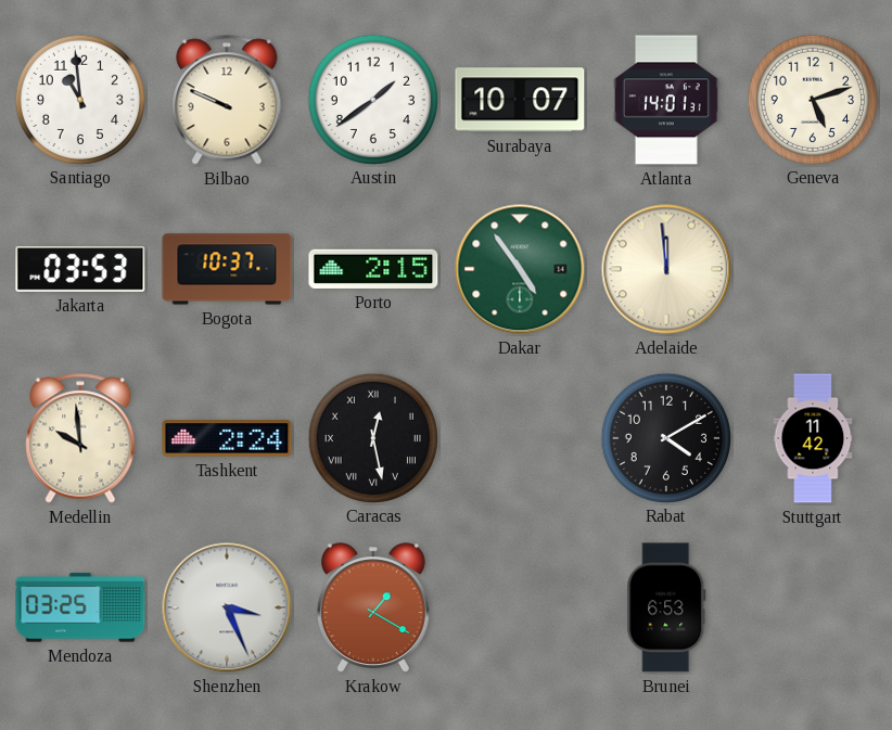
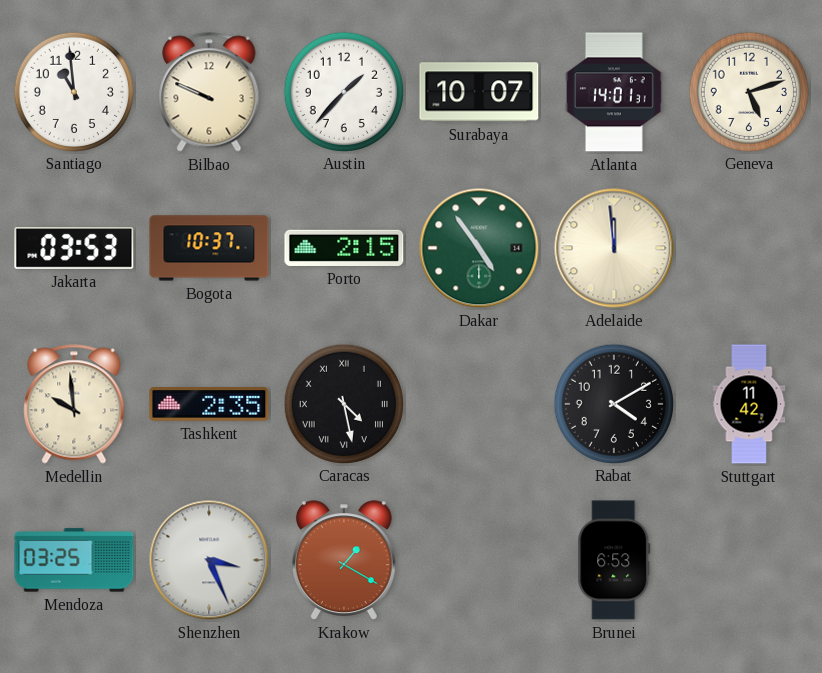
Austin: 1:39 -> 1:37
Tashkent: 2:24 -> 2:35
Caracas: 12:28 -> 4:28
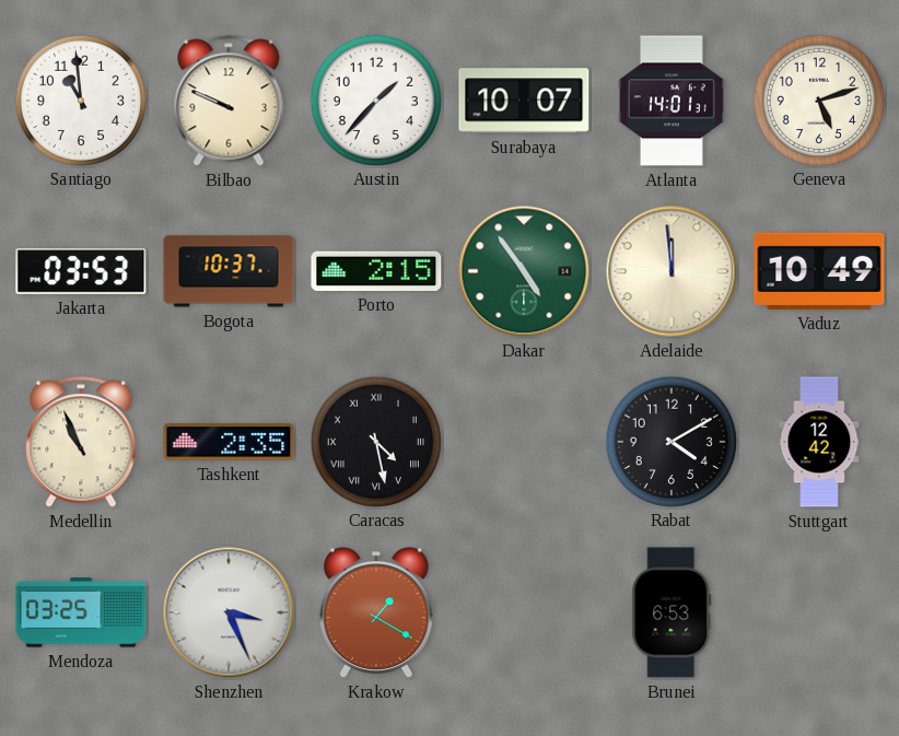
Vaduz: none -> 10:49
Medellin: 9:59 -> 10:56
Stuttgart: 11:42 -> 12:42
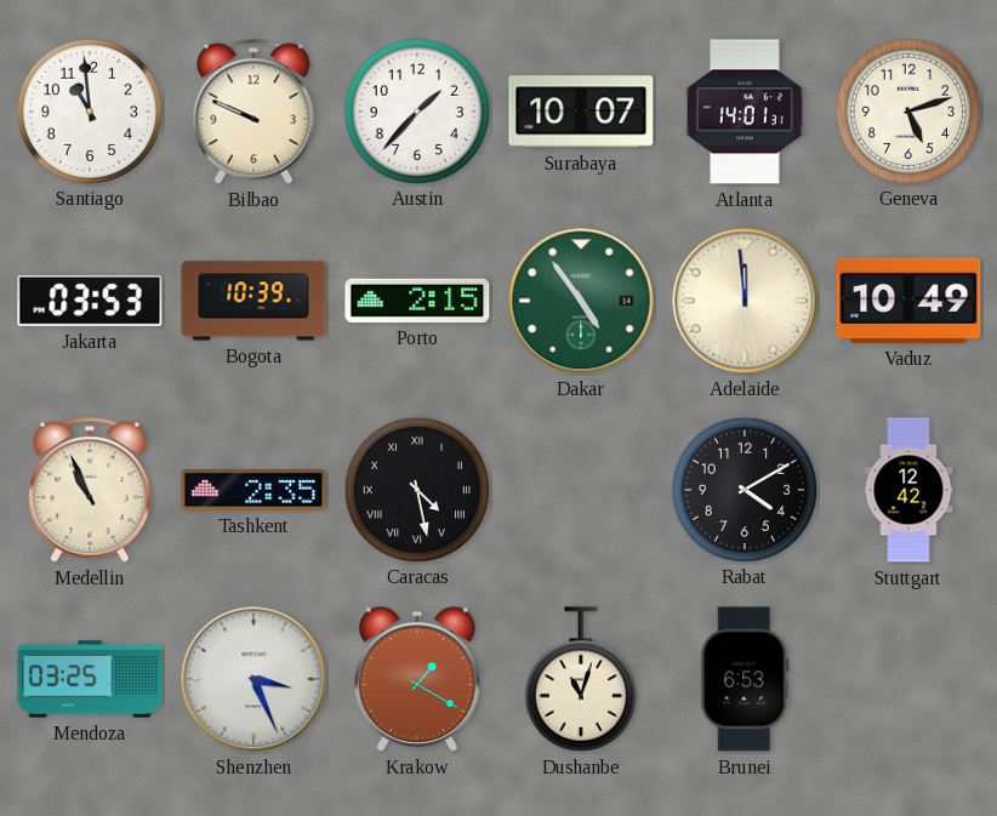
Bogota: 10:37 -> 10:39
Dushanbe: none -> 11:03
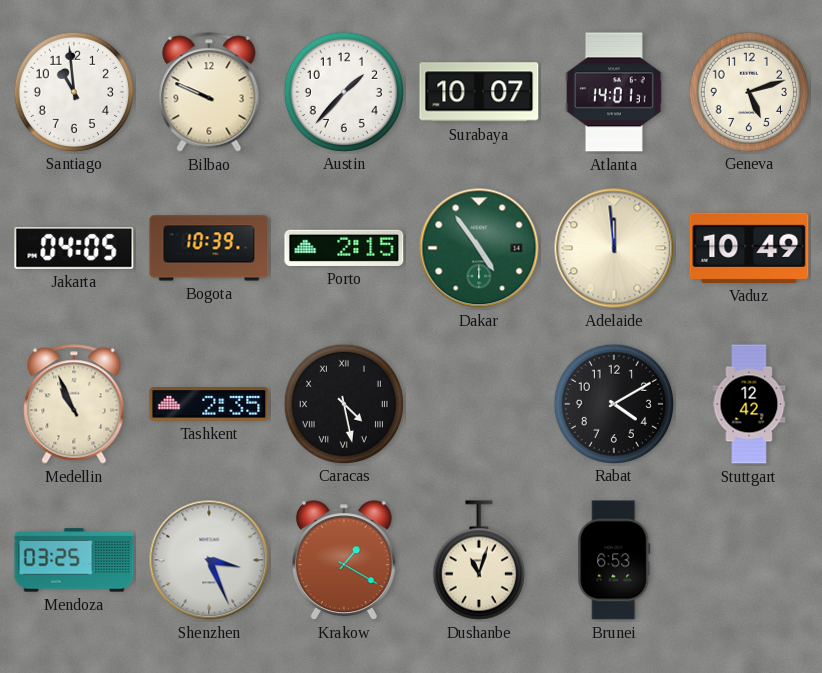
Jakarta: 03:53 -> 04:05
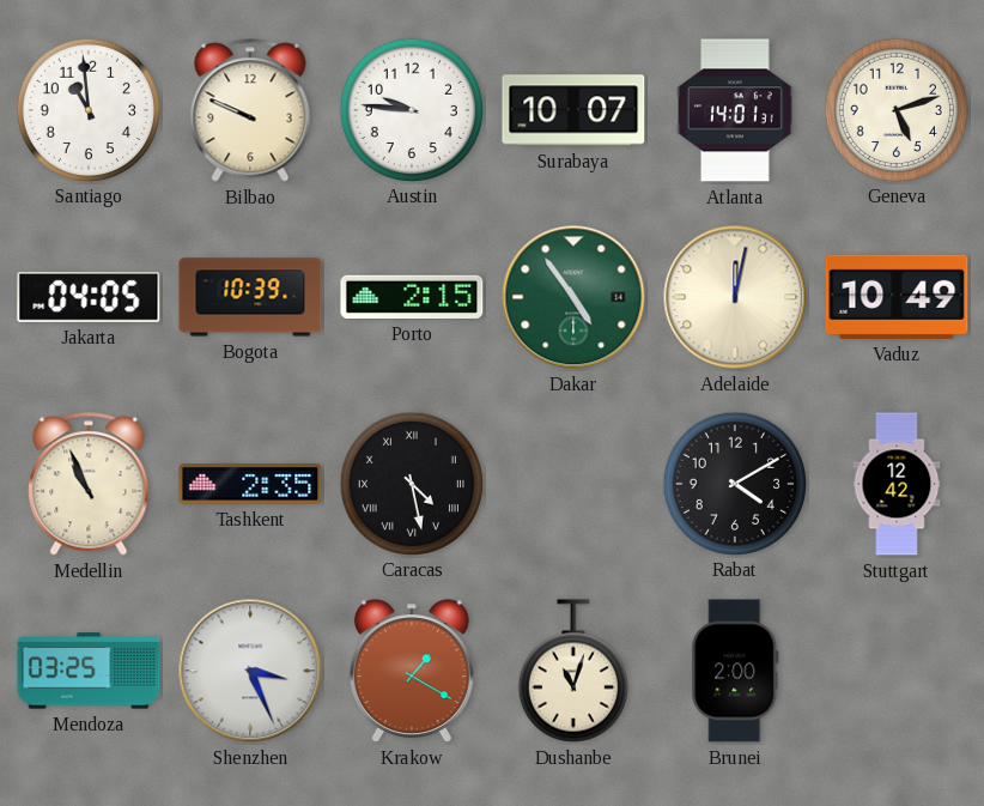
Austin: 1:37 -> 9:46
Adelaide: 11:59 -> 12:02
Brunei: 6:53 -> 2:00
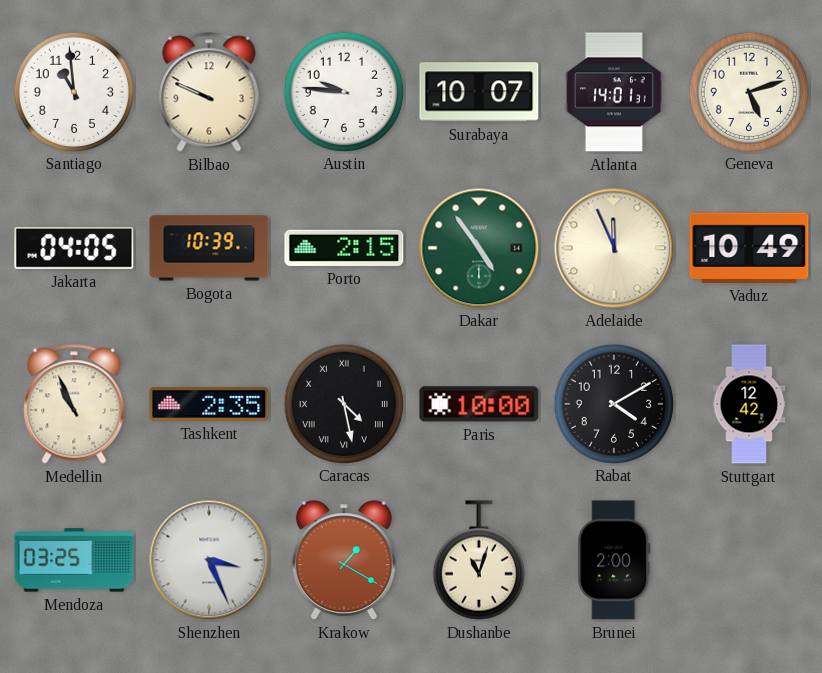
Adelaide: 12:02 -> 11:56
Paris: none -> 10:00
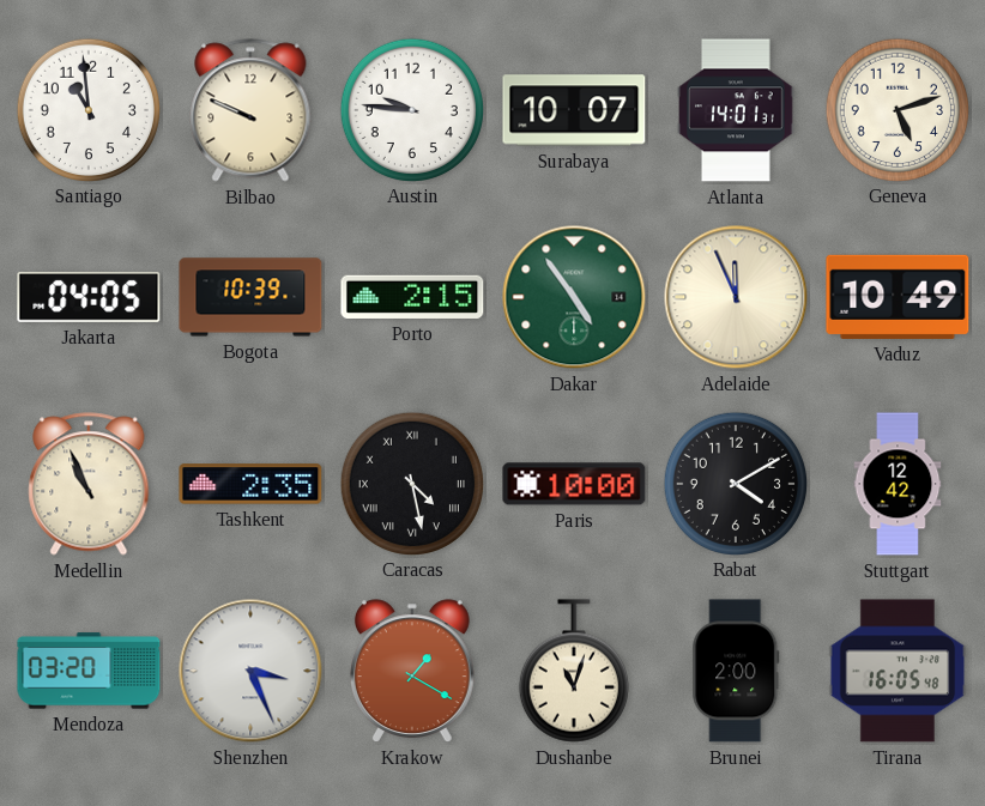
Mendoza: 03:25 -> 03:20
Tirana: none -> 16:05
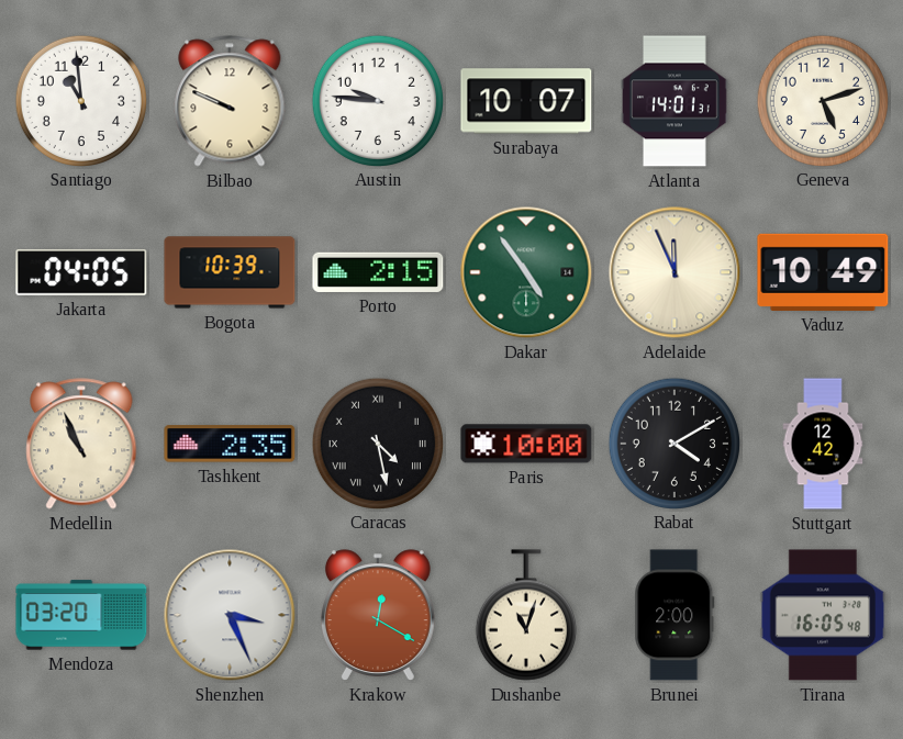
Krakow: 1:20 -> 12:20
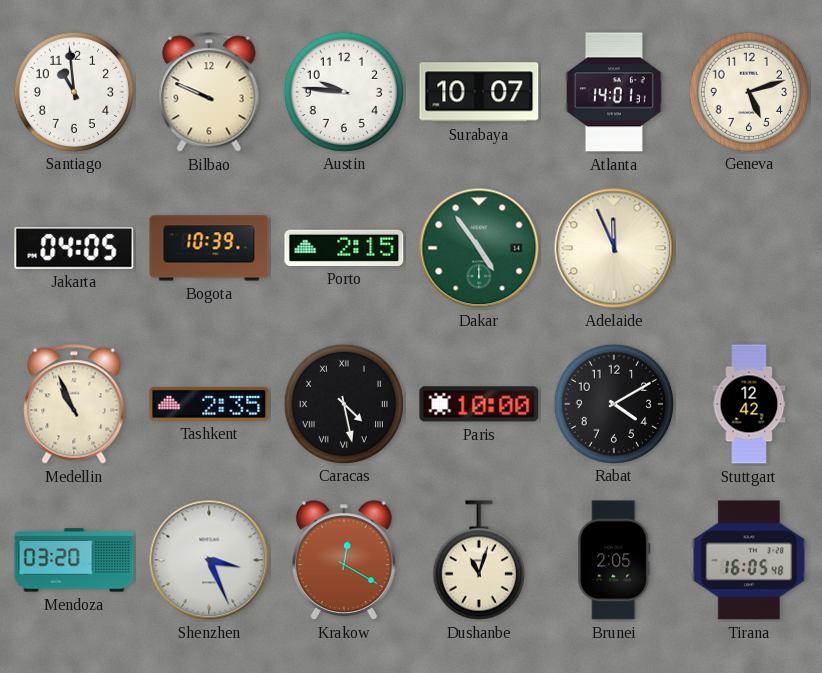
Vaduz: 10:49 -> none
Brunei: 2:00 -> 2:05
